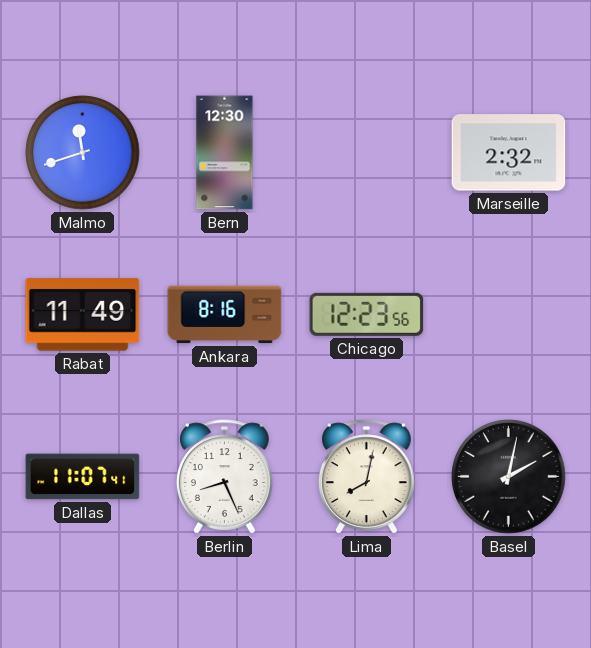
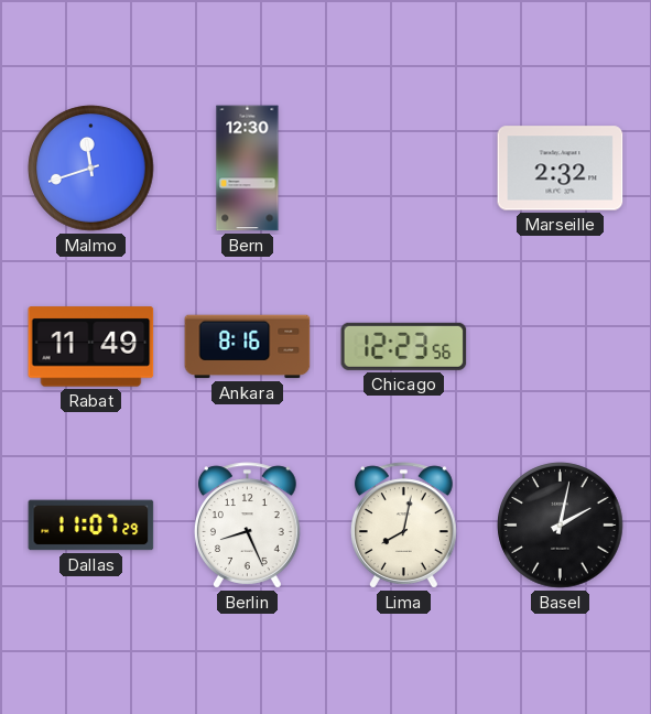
Dallas: 11:07:41 -> 11:07:29
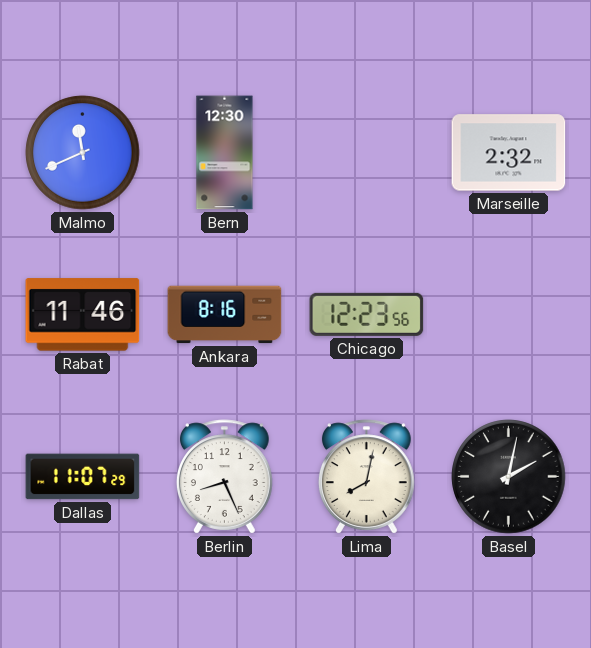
Malmo: 11:42 -> 11:41
Rabat: 11:49 -> 11:46
